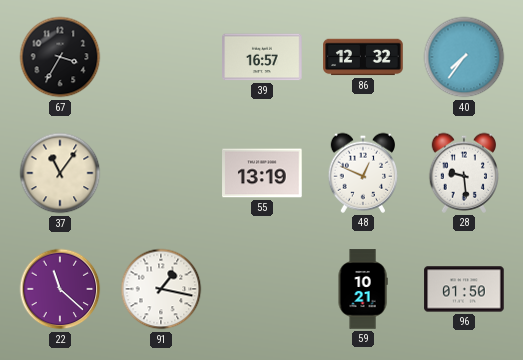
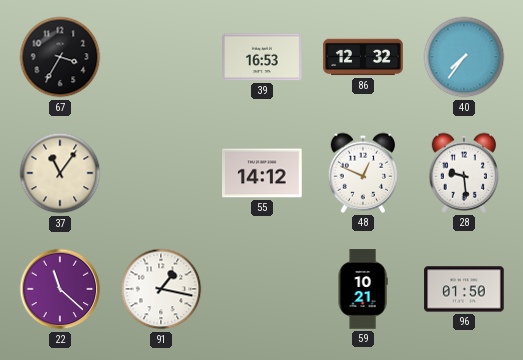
39: 16:57 -> 16:53
55: 13:19 -> 14:12
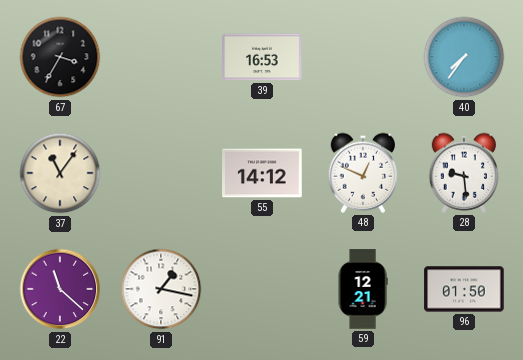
86: 12:32 -> none
59: 10:21 -> 12:21
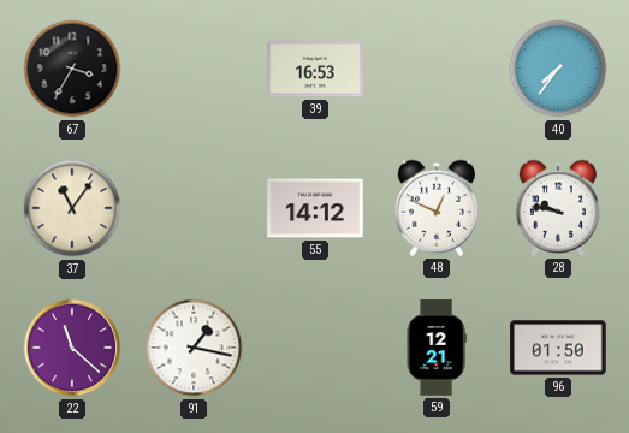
28: 9:29 -> 9:47
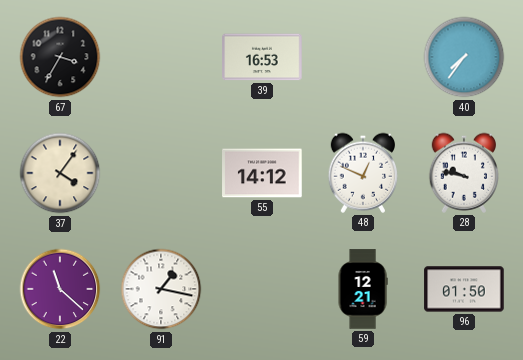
37: 11:06 -> 4:06
